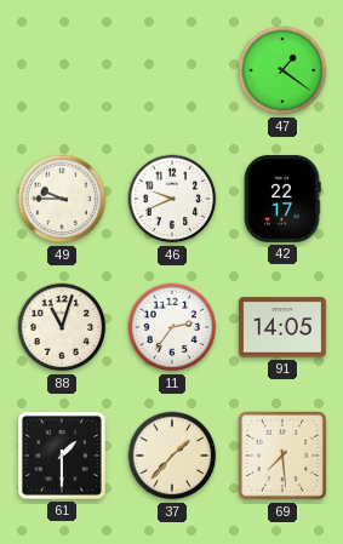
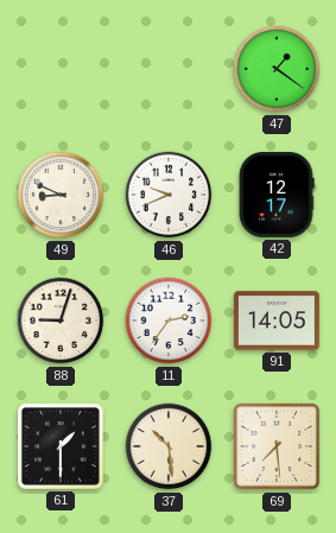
49: 9:45 -> 8:49
42: 22:17 -> 12:17
88: 11:03 -> 9:03
37: 1:37 -> 10:29
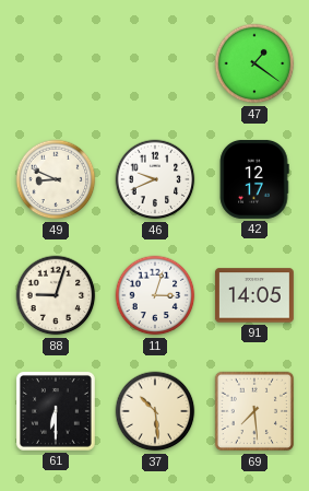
11: 2:36 -> 3:03
61: 1:30 -> 6:30
